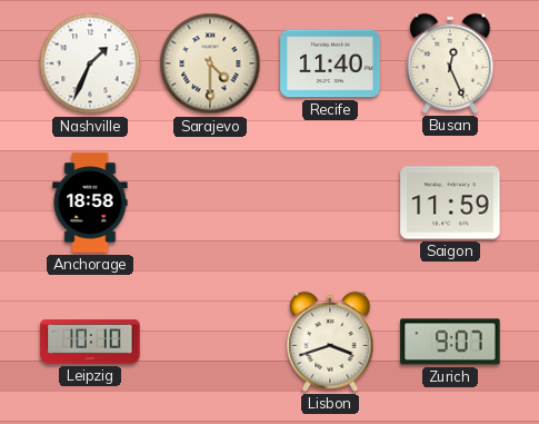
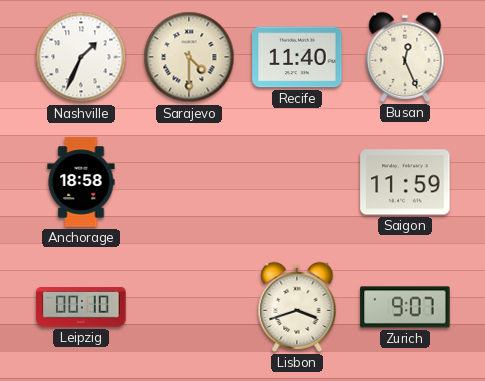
Leipzig: 10:10 -> 00:10
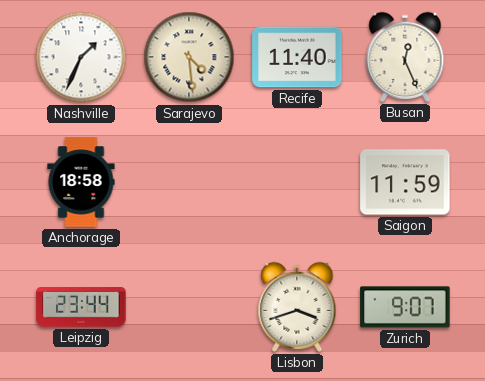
Sarajevo: 4:30 -> 4:29
Leipzig: 00:10 -> 23:44
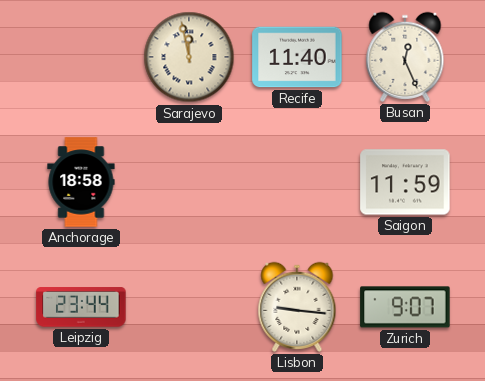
Nashville: 1:34 -> none
Sarajevo: 4:29 -> 11:58
Lisbon: 3:42 -> 9:16
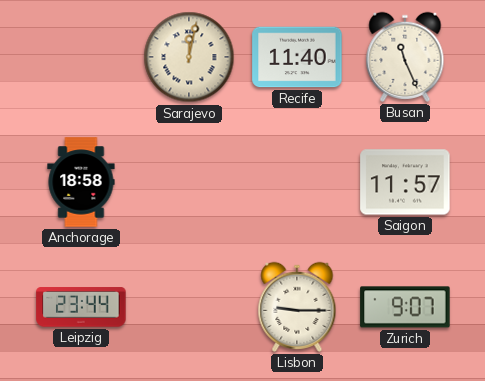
Sarajevo: 11:58 -> 12:02
Busan: 12:26 -> 11:26
Saigon: 11:59 -> 11:57
Lisbon: 9:16 -> 9:15
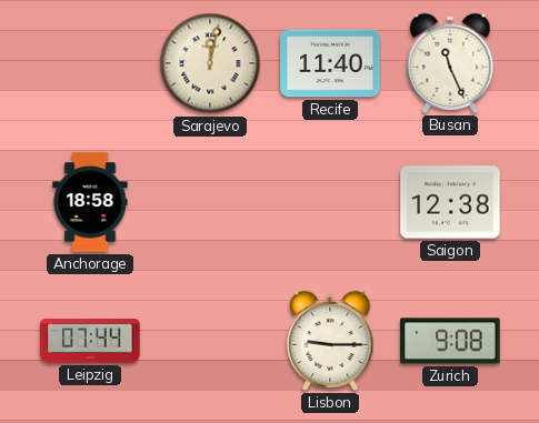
Saigon: 11:57 -> 12:38
Leipzig: 23:44 -> 07:44
Zurich: 9:07 -> 9:08
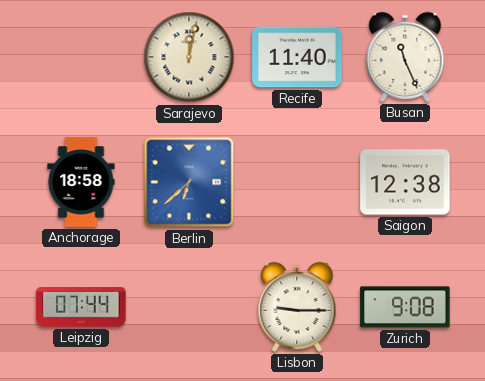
Berlin: none -> 6:38
